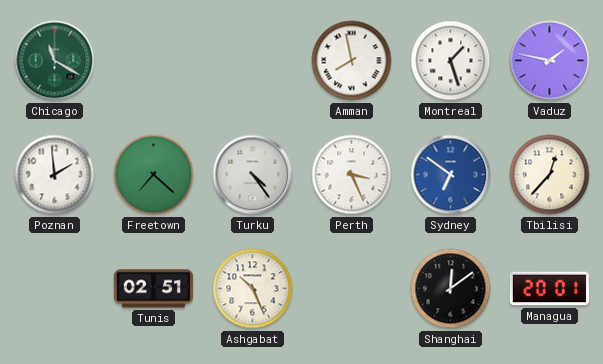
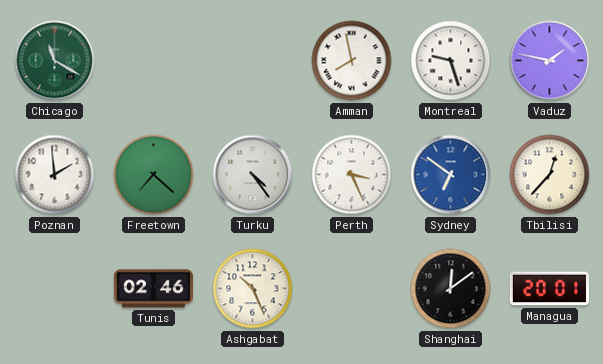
Montreal: 1:27 -> 9:27
Tunis: 02:51 -> 02:46
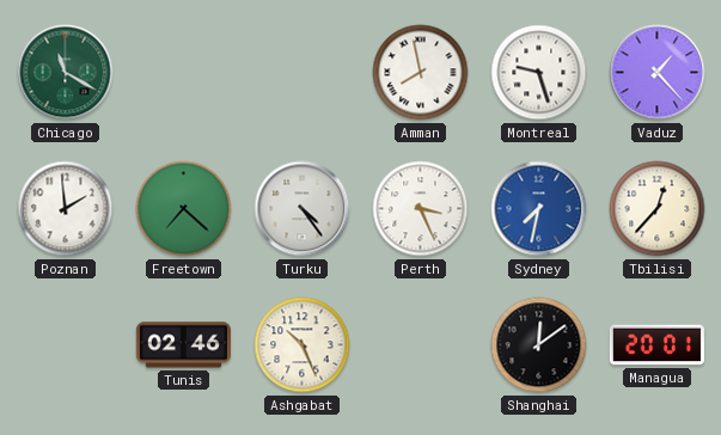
Vaduz: 1:47 -> 1:23
Sydney: 6:51 -> 7:32
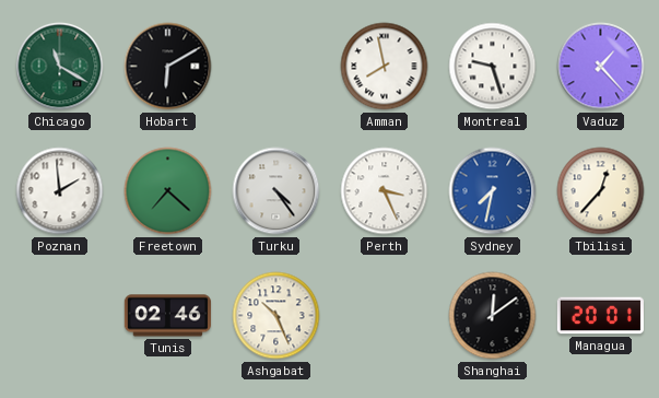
Hobart: none -> 6:10
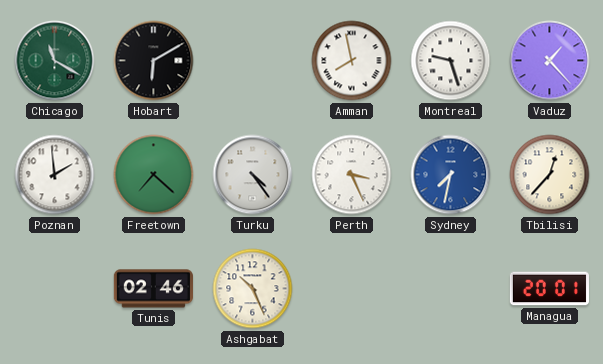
Shanghai: 12:09 -> none
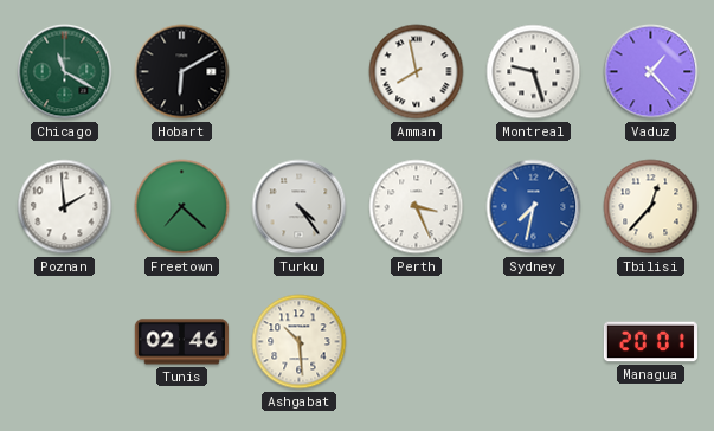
Ashgabat: 10:26 -> 10:29
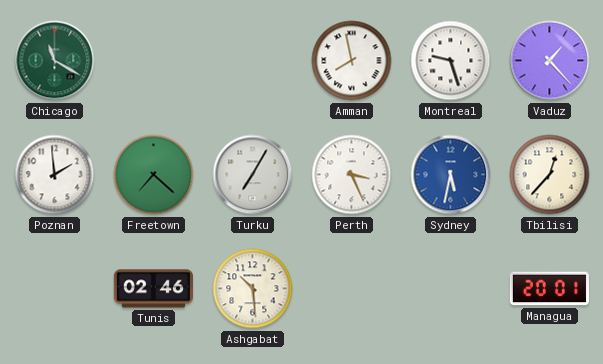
Hobart: 6:10 -> none
Turku: 4:24 -> 7:05
Sydney: 7:32 -> 5:32
